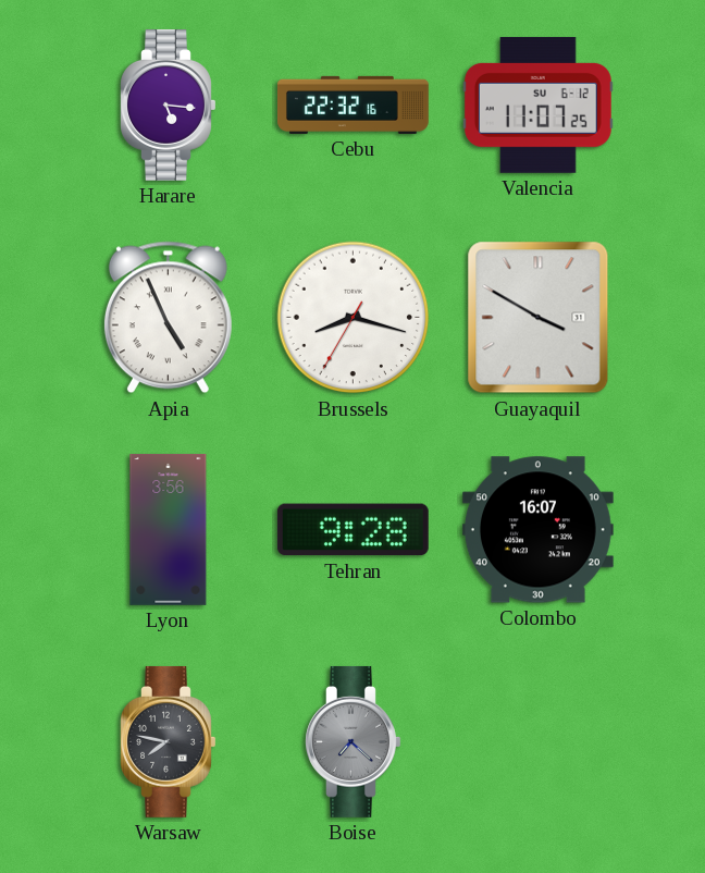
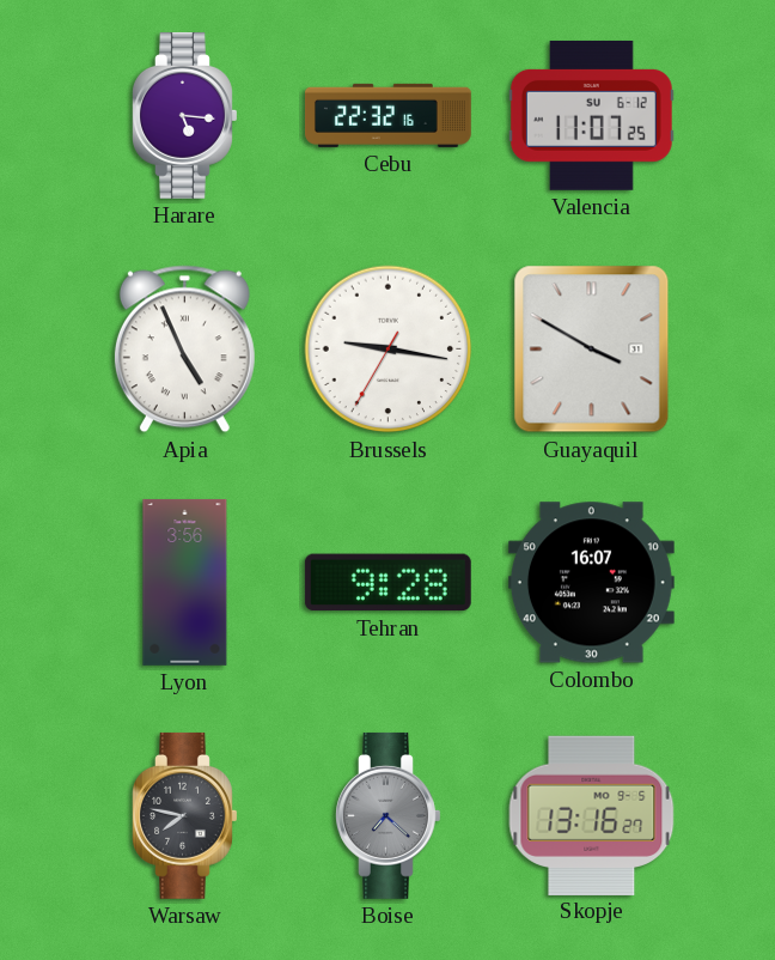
Brussels: 8:17 -> 9:16
Skopje: none -> 13:16
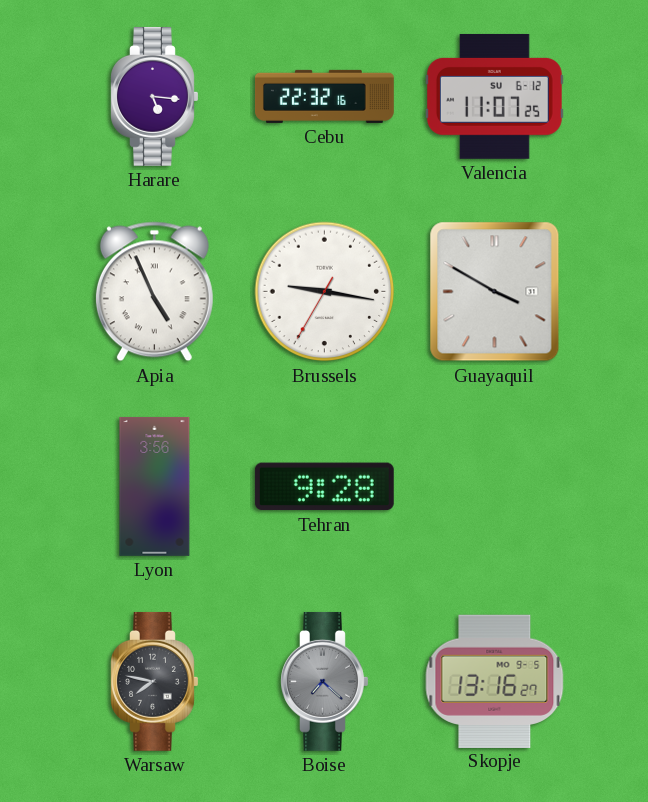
Colombo: 16:07 -> none
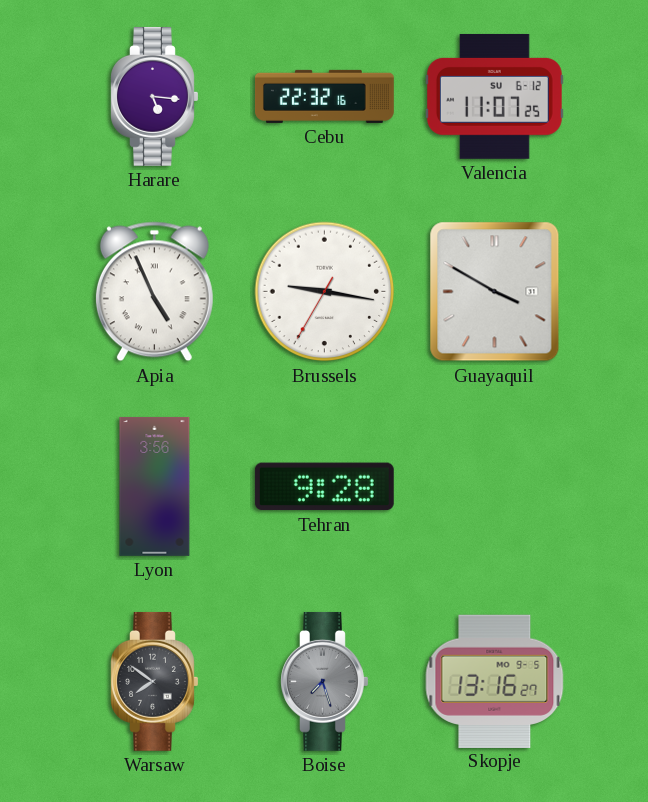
Warsaw: 7:47 -> 7:51
Boise: 7:22 -> 7:27
